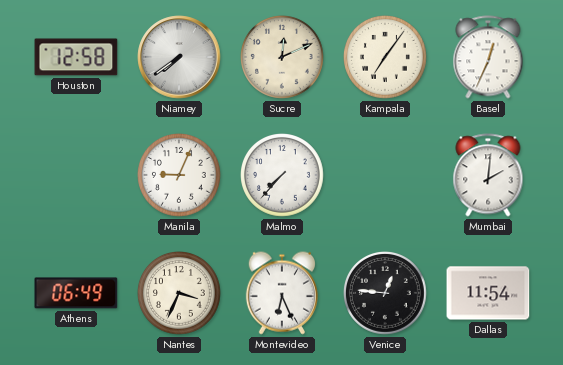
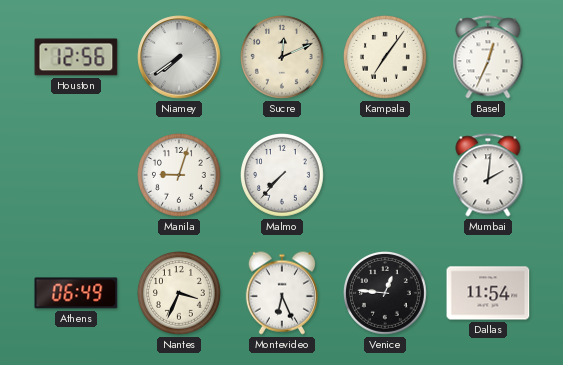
Houston: 12:58 -> 12:56
Manila: 9:04 -> 9:03
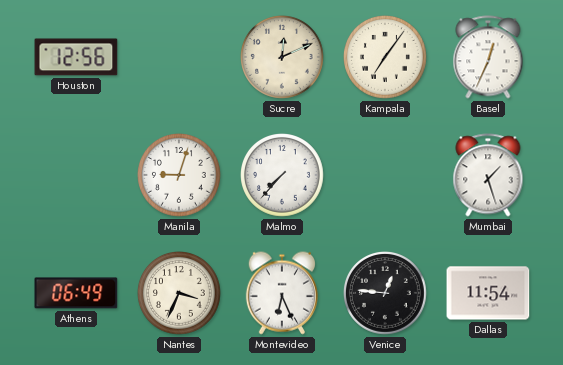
Niamey: 7:39 -> none
Mumbai: 2:01 -> 1:27
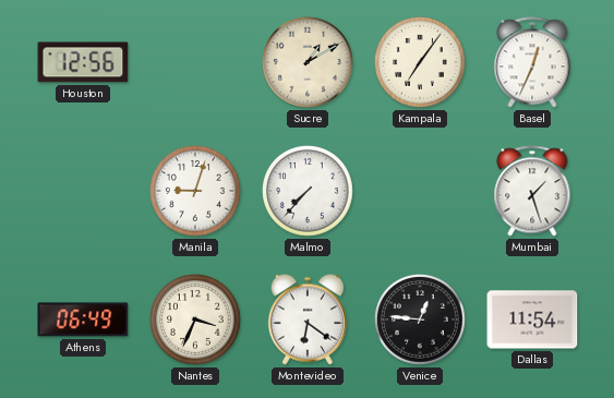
Sucre: 12:11 -> 1:10
Montevideo: 6:26 -> 6:21
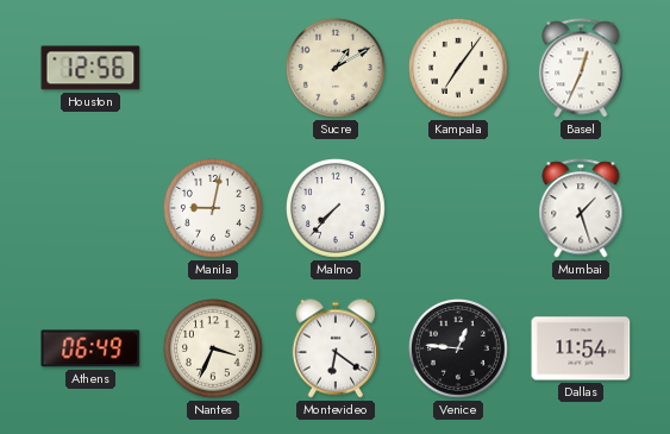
Manila: 9:03 -> 9:02
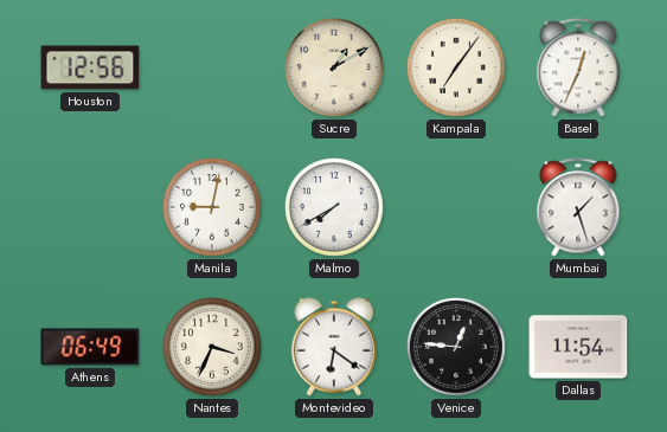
Malmo: 7:37 -> 7:40
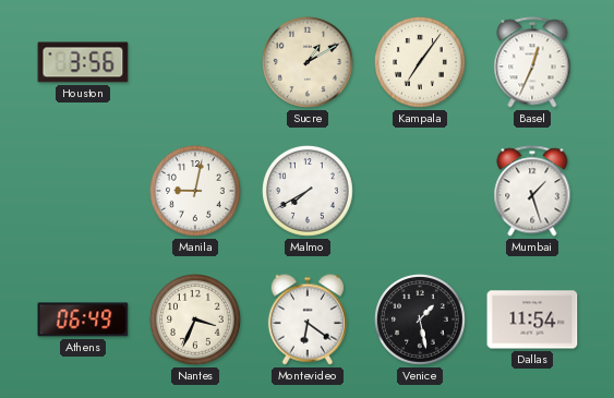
Houston: 12:56 -> 3:56
Venice: 12:46 -> 1:28
